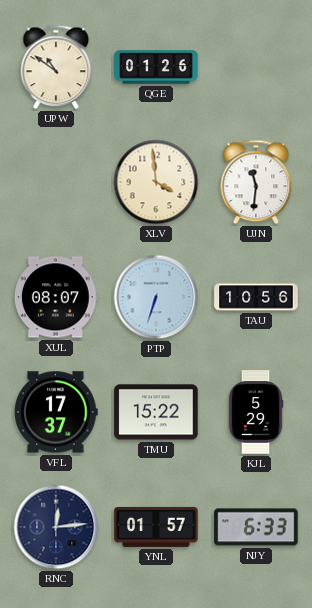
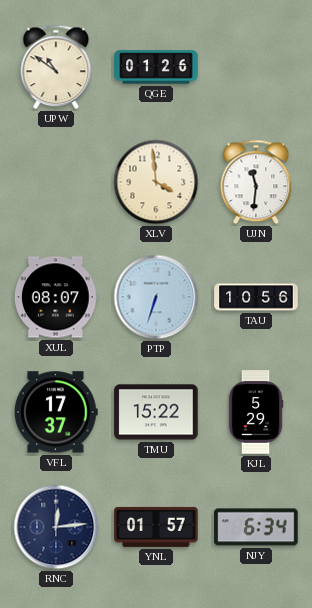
NJY: 6:33 -> 6:34
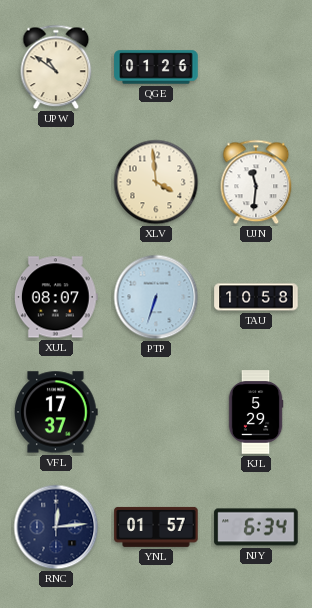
TAU: 10:56 -> 10:58
TMU: 15:22 -> none
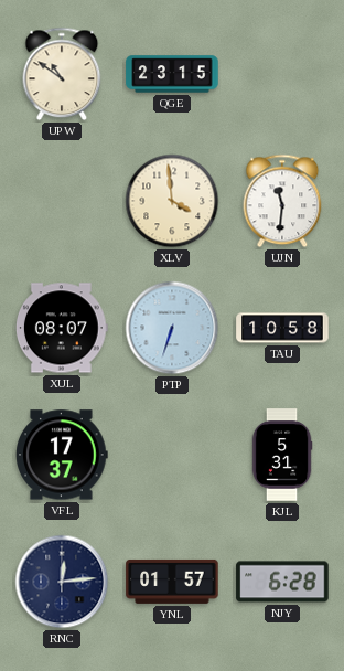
QGE: 01:26 -> 23:15
KJL: 5:29 -> 5:31
NJY: 6:34 -> 6:28
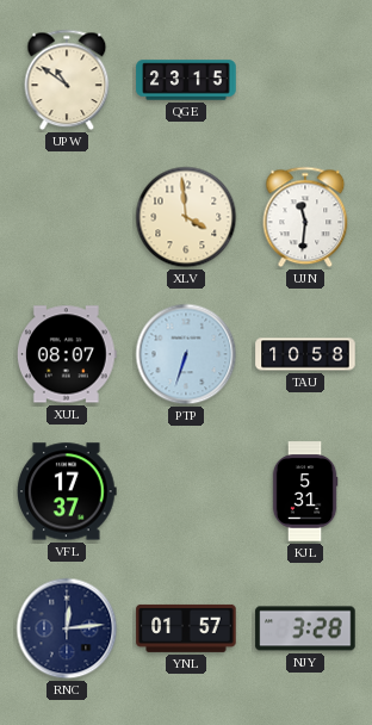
NJY: 6:28 -> 3:28
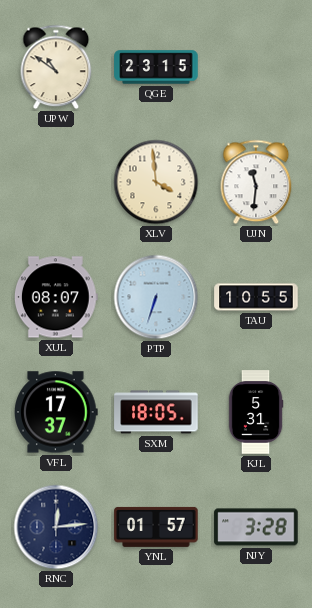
TAU: 10:58 -> 10:55
SXM: none -> 18:05
